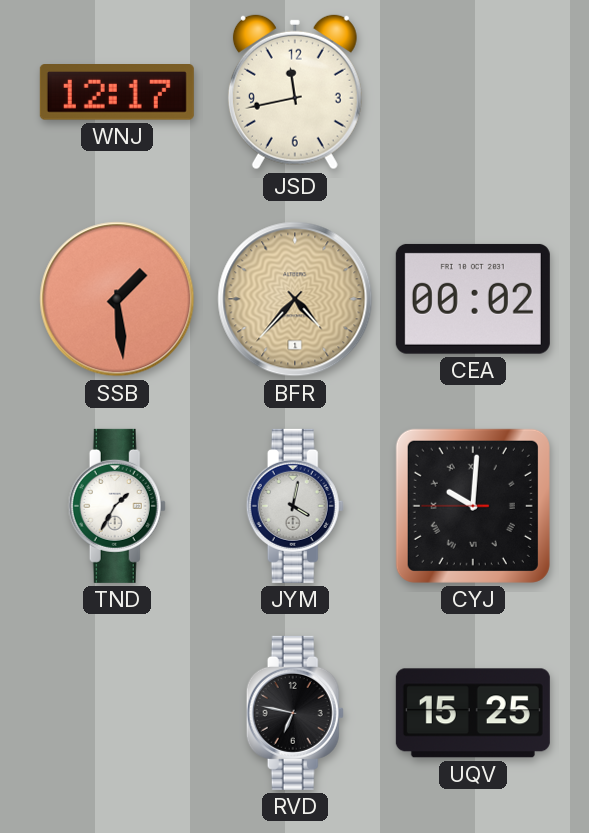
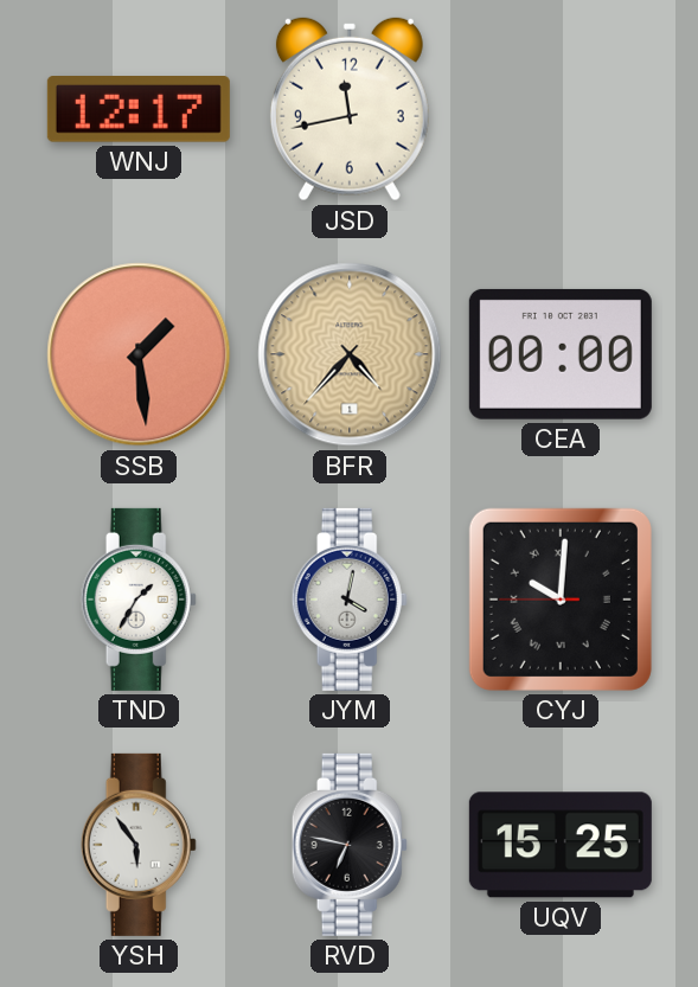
CEA: 00:02 -> 00:00
YSH: none -> 5:54
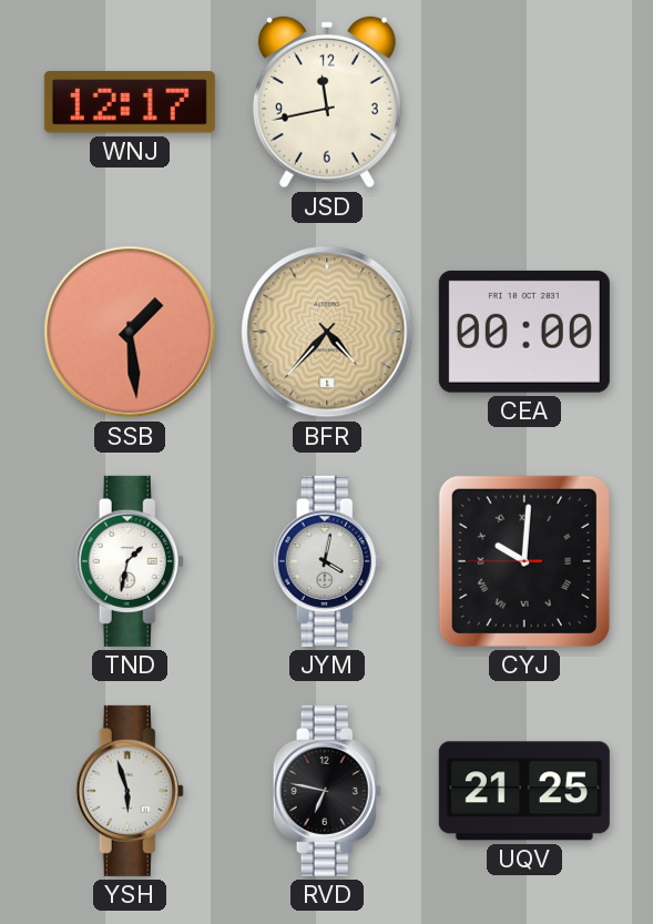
TND: 1:35 -> 1:32
YSH: 5:54 -> 5:57
UQV: 15:25 -> 21:25
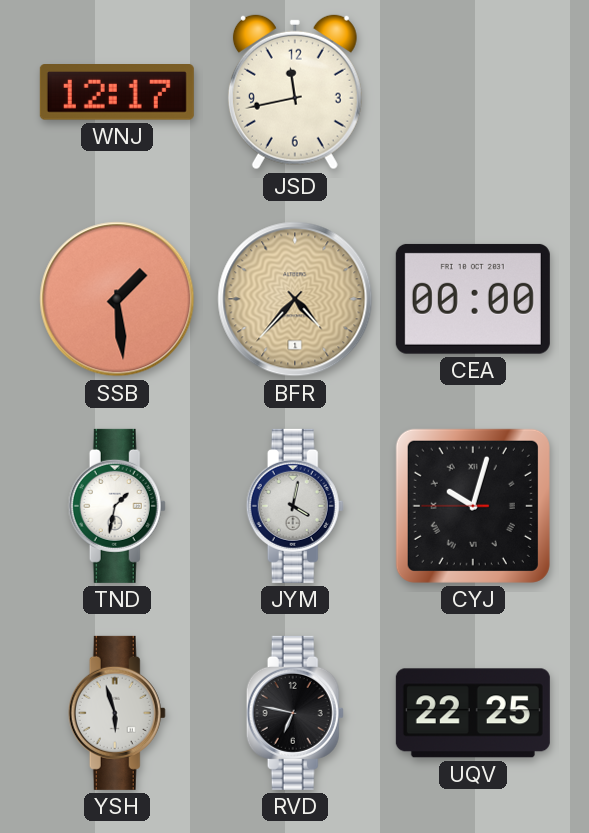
CYJ: 10:00 -> 10:02
UQV: 21:25 -> 22:25
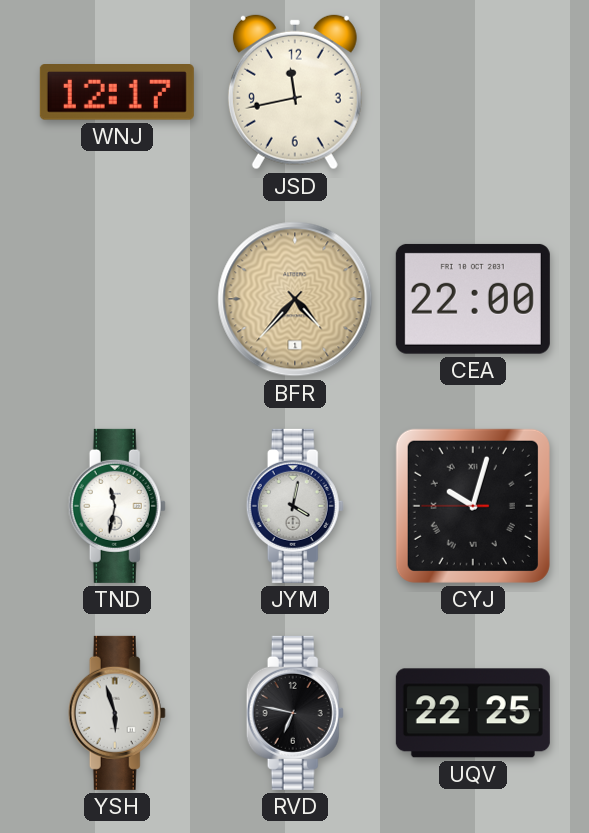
SSB: 1:29 -> none
CEA: 00:00 -> 22:00
TND: 1:32 -> 11:32
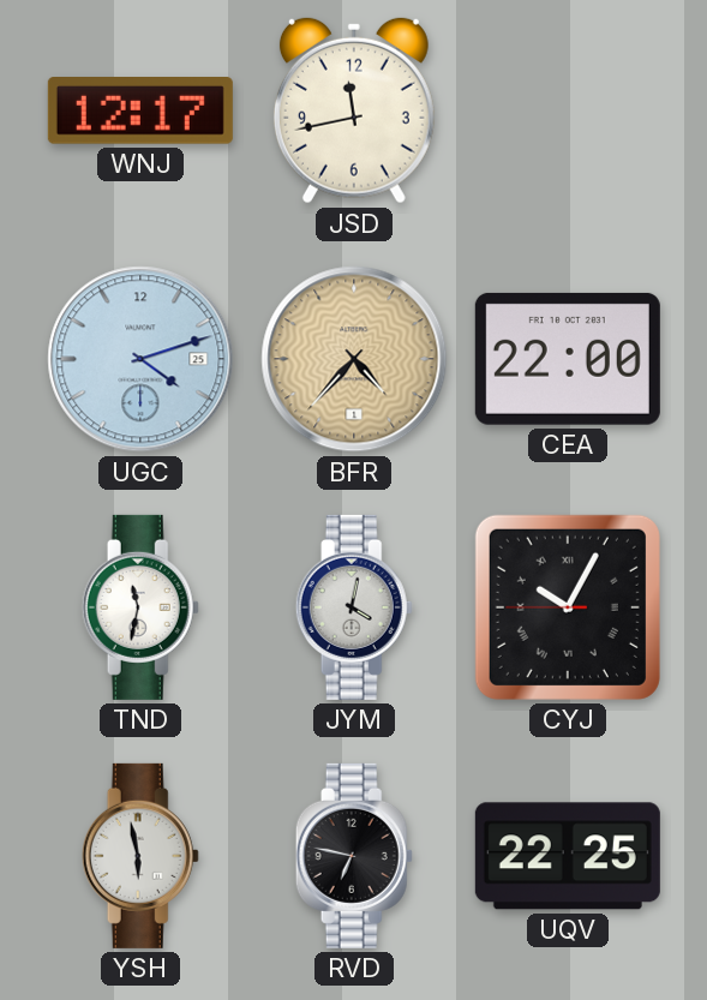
UGC: none -> 4:12
CYJ: 10:02 -> 10:04
YSH: 5:57 -> 5:58
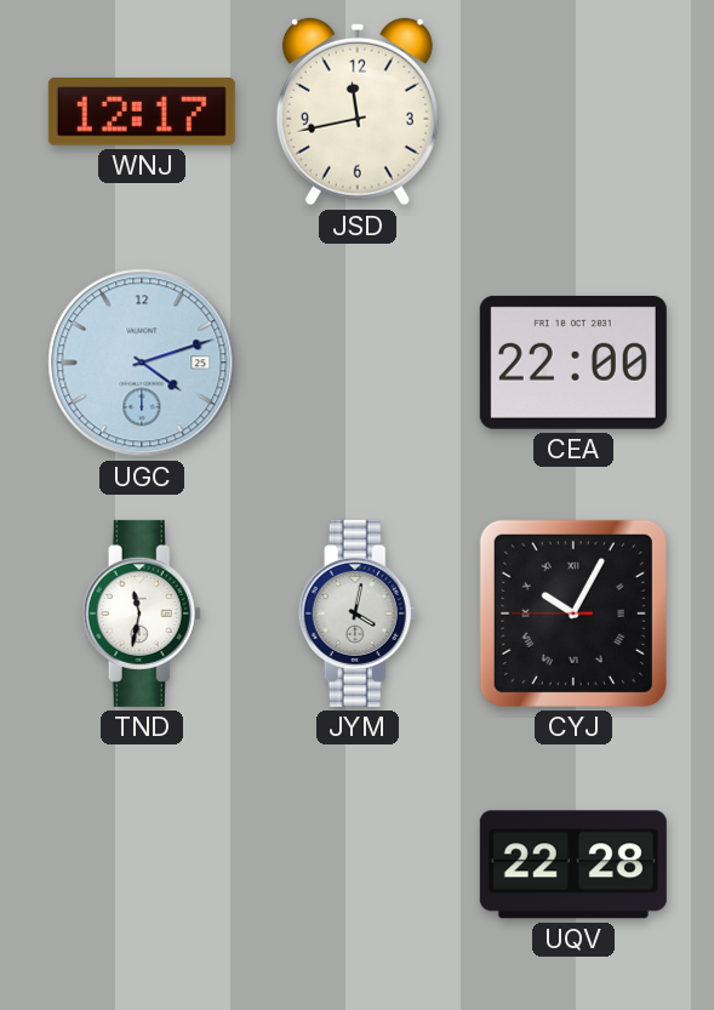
BFR: 4:37 -> none
YSH: 5:58 -> none
RVD: 6:47 -> none
UQV: 22:25 -> 22:28
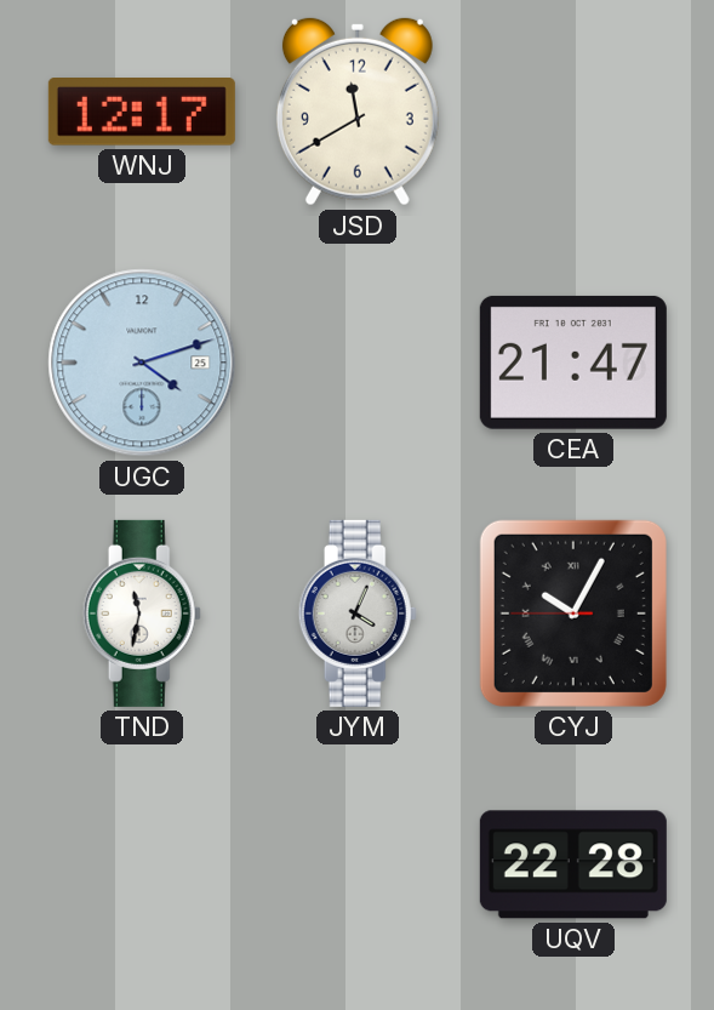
JSD: 11:43 -> 11:40
CEA: 22:00 -> 21:47
JYM: 4:02 -> 4:04
